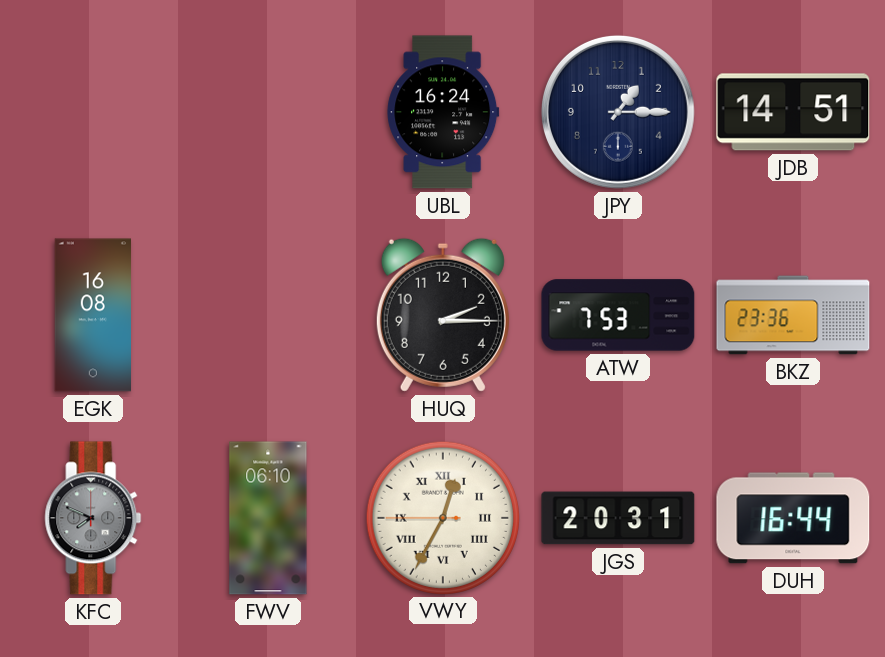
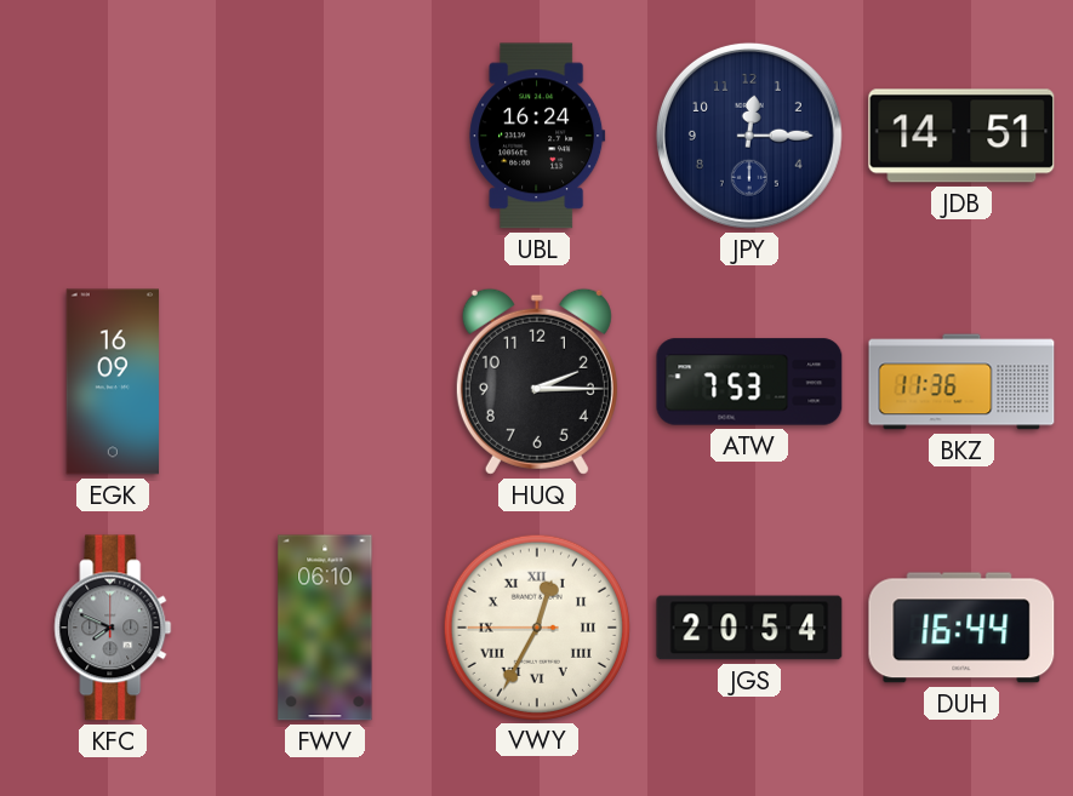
JPY: 1:15 -> 12:15
EGK: 16:08 -> 16:09
BKZ: 23:36 -> 11:36
JGS: 20:31 -> 20:54
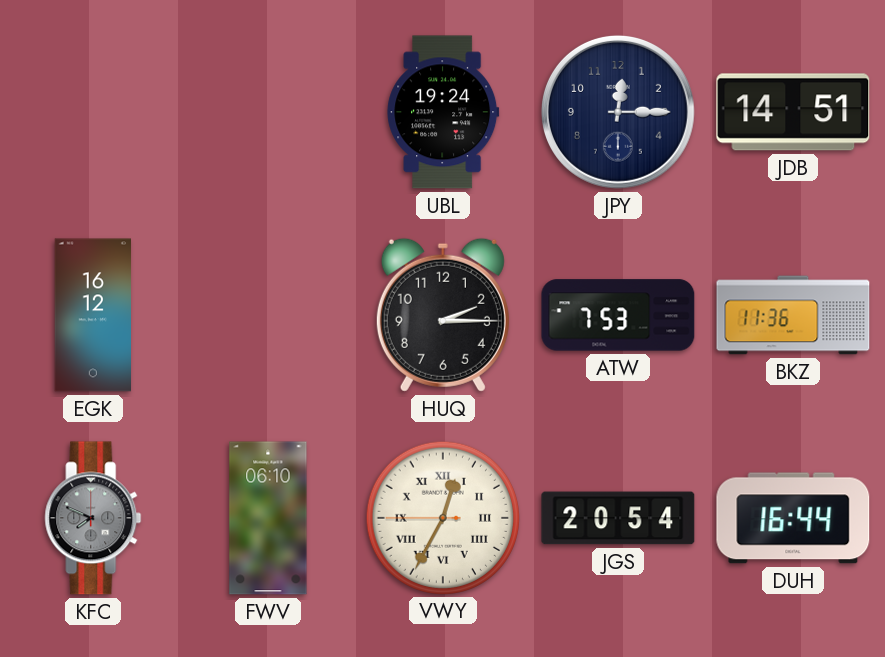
UBL: 16:24 -> 19:24
EGK: 16:09 -> 16:12
